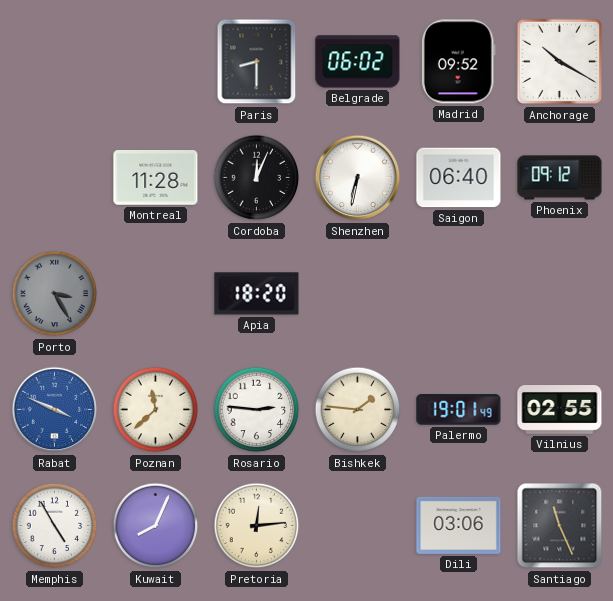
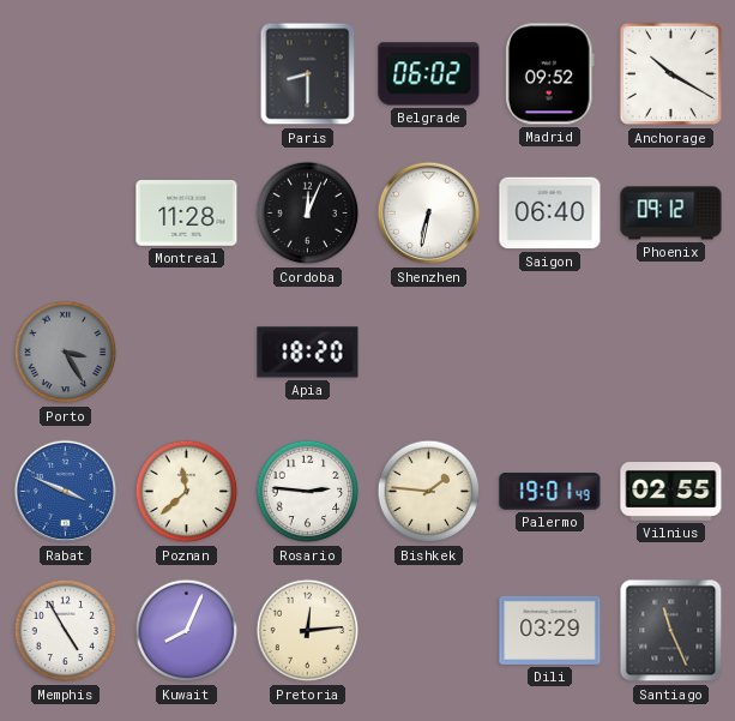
Dili: 03:06 -> 03:29
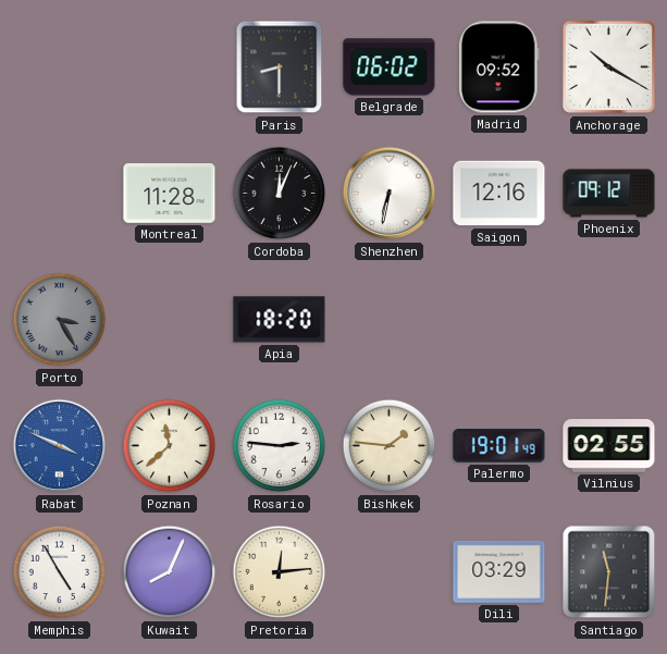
Saigon: 06:40 -> 12:16
Santiago: 11:26 -> 11:31
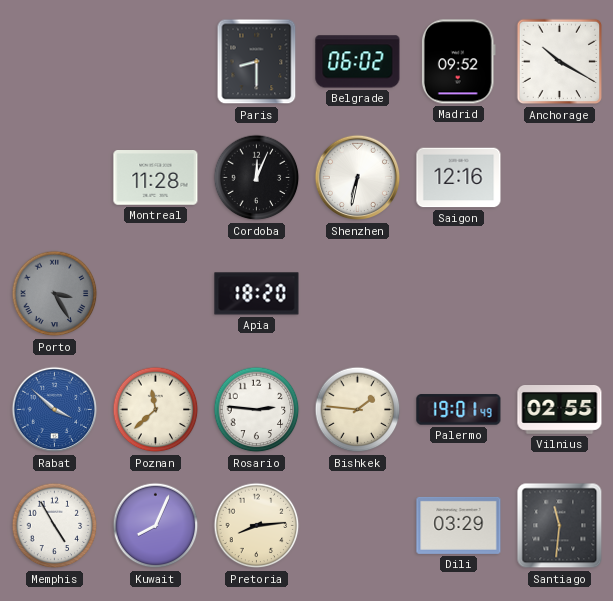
Phoenix: 09:12 -> none
Rabat: 3:49 -> 3:52
Pretoria: 12:14 -> 8:14
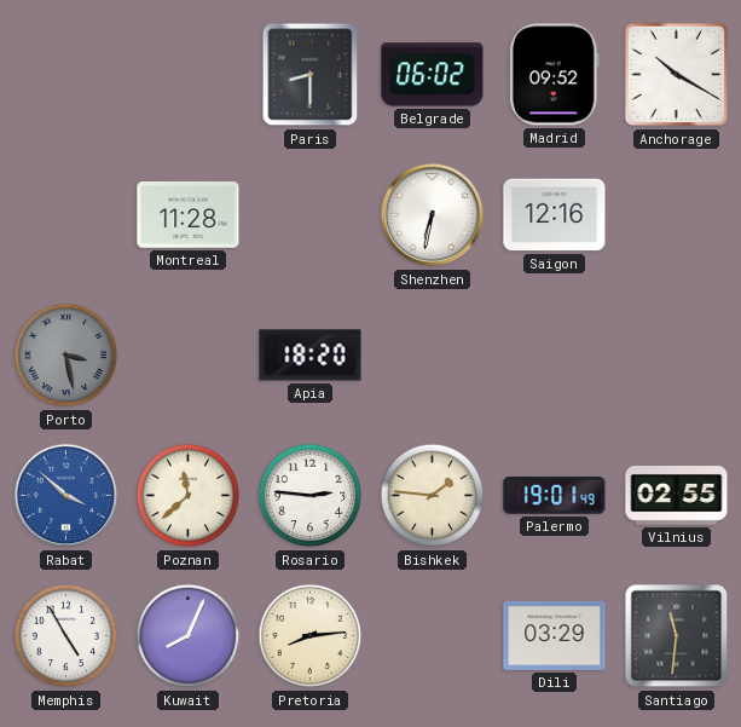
Cordoba: 12:04 -> none
Porto: 3:25 -> 3:28
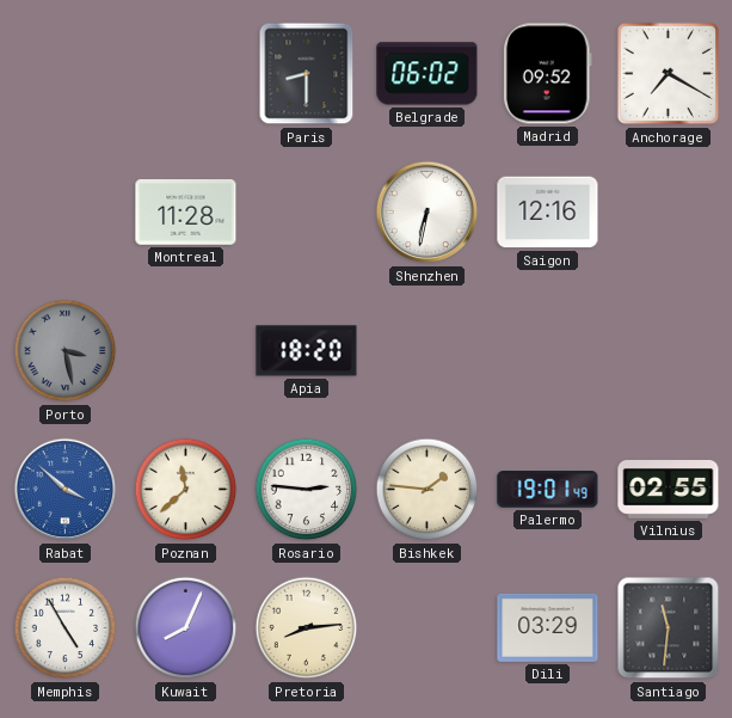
Anchorage: 10:20 -> 7:20
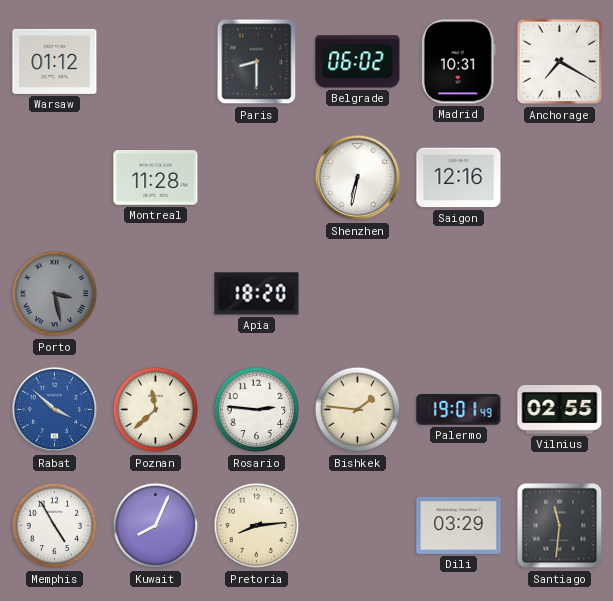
Warsaw: none -> 01:12
Madrid: 09:52 -> 10:31
